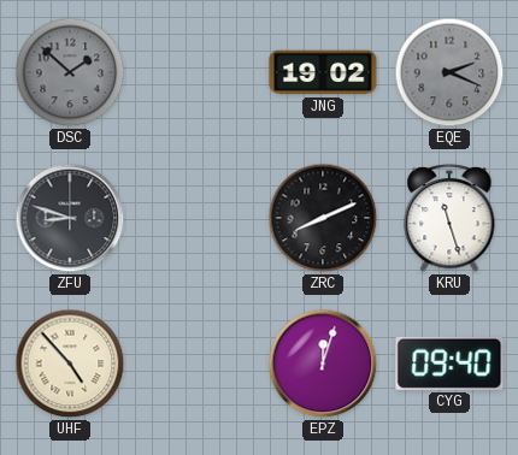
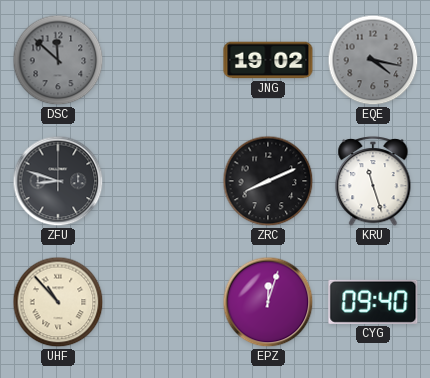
DSC: 1:52 -> 11:52
EQE: 2:19 -> 4:17
UHF: 4:53 -> 10:53
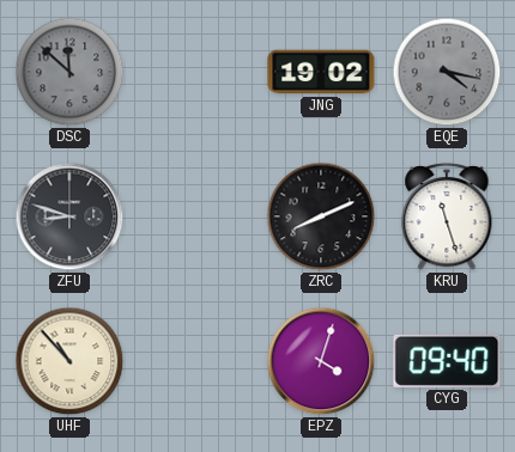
EPZ: 12:03 -> 4:03
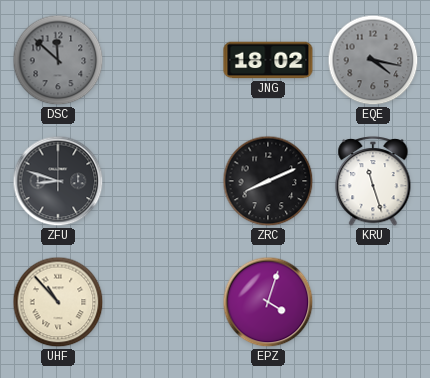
JNG: 19:02 -> 18:02
CYG: 09:40 -> none
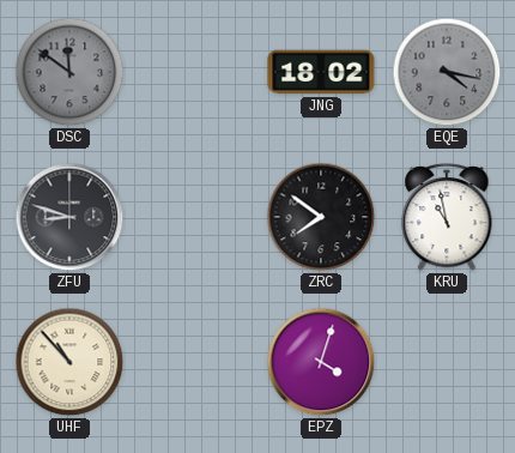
DSC: 11:52 -> 11:51
ZRC: 8:11 -> 7:51
KRU: 11:27 -> 10:58
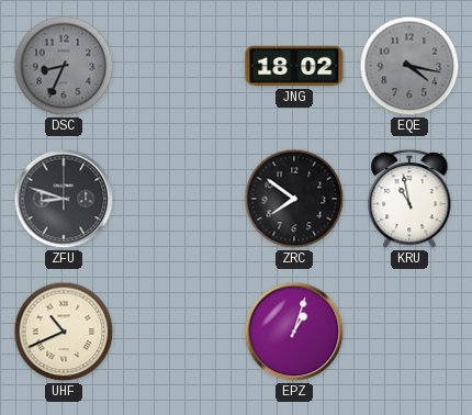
DSC: 11:51 -> 8:34
UHF: 10:53 -> 10:41
EPZ: 4:03 -> 1:03
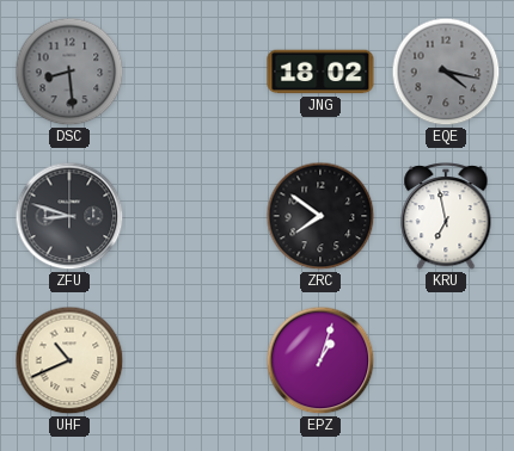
DSC: 8:34 -> 8:29
KRU: 10:58 -> 6:58
